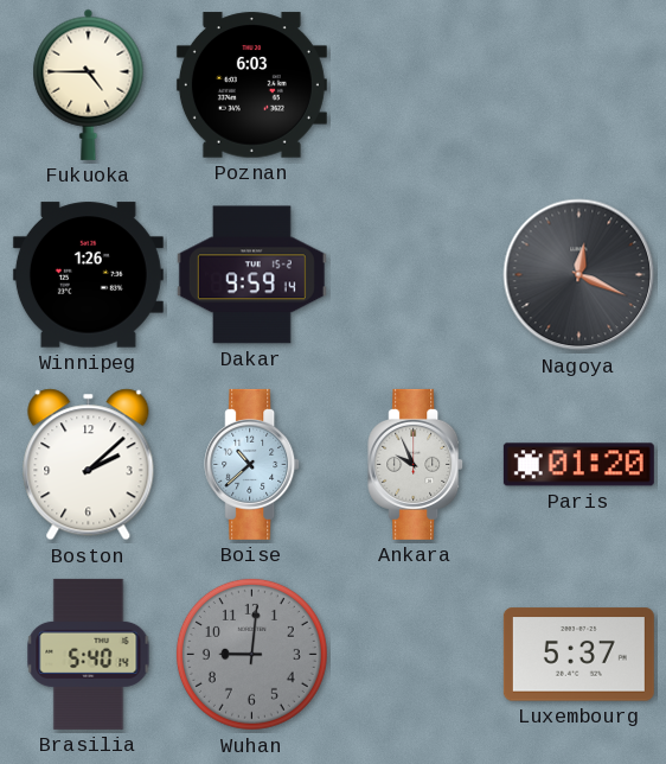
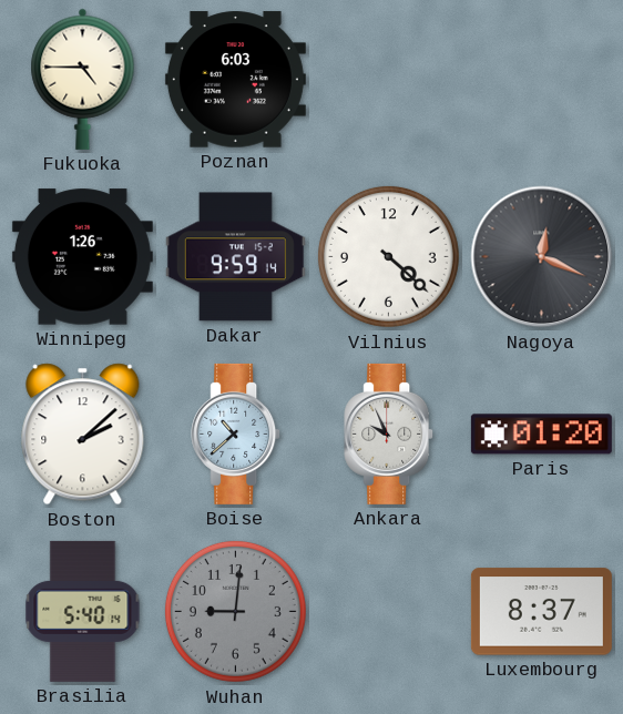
Vilnius: none -> 4:22
Luxembourg: 5:37 -> 8:37
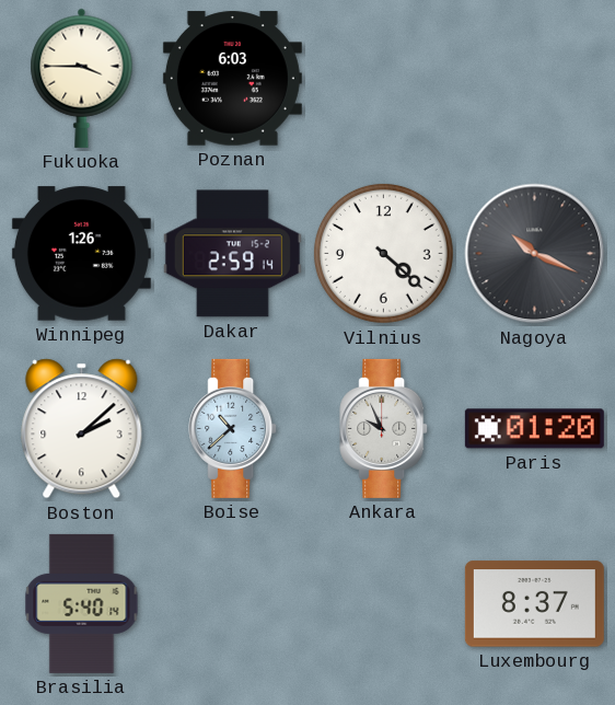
Fukuoka: 4:45 -> 3:45
Dakar: 9:59 -> 2:59
Nagoya: 12:19 -> 10:19
Wuhan: 9:01 -> none
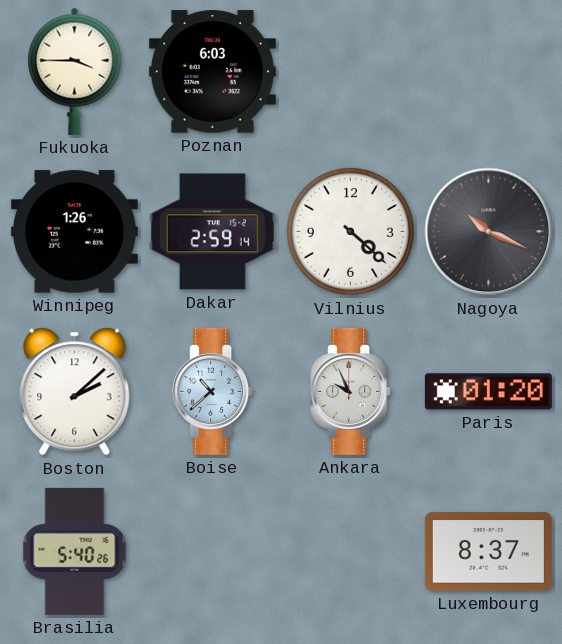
Brasilia: 5:40:14 -> 5:40:26
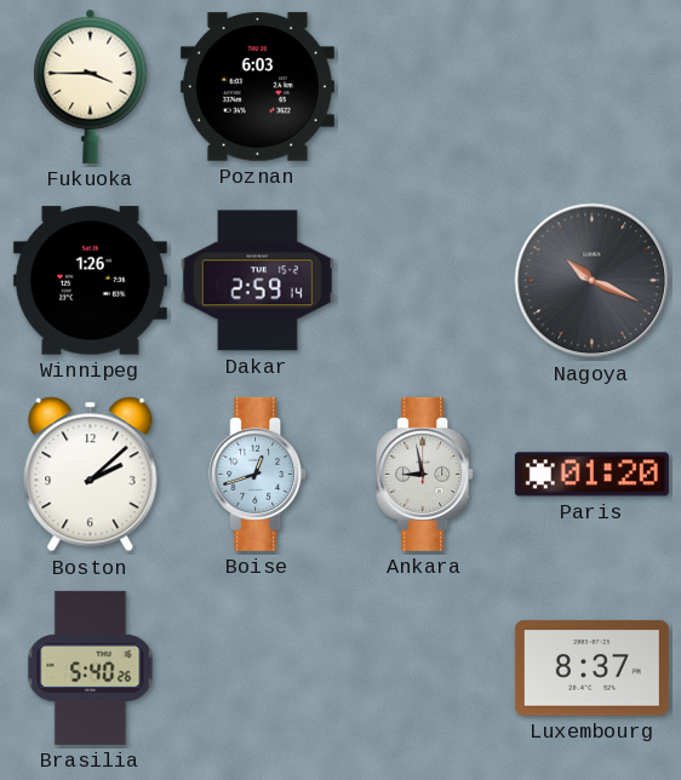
Vilnius: 4:22 -> none
Boise: 10:38 -> 12:42
Ankara: 9:56 -> 8:58
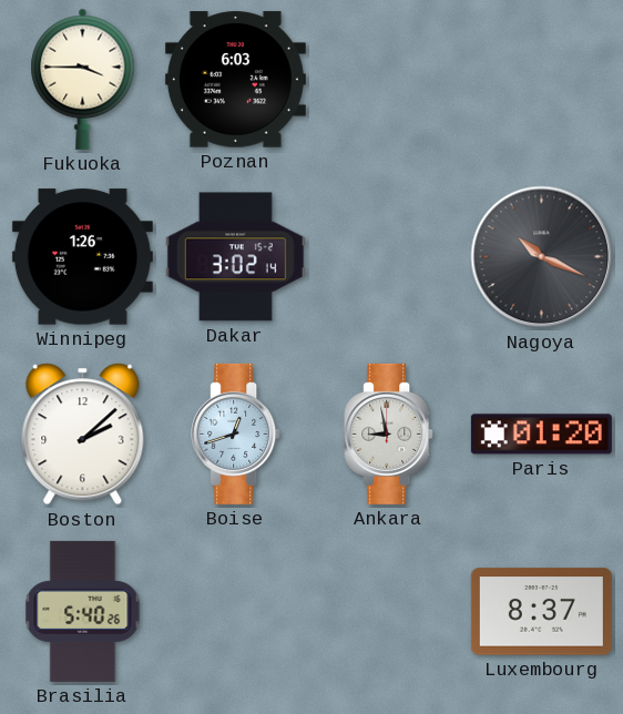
Dakar: 2:59 -> 3:02
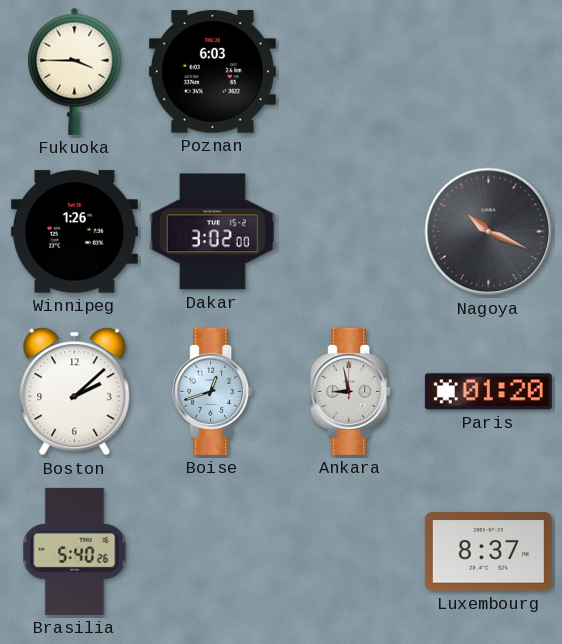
Dakar: 3:02:14 -> 3:02:00
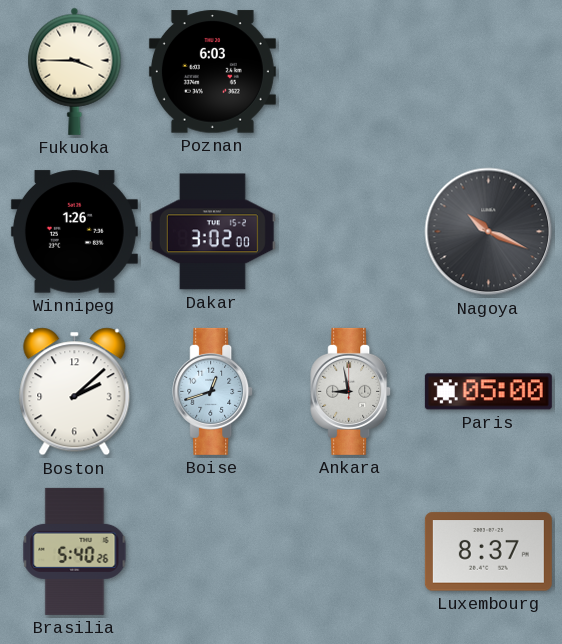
Paris: 01:20 -> 05:00
